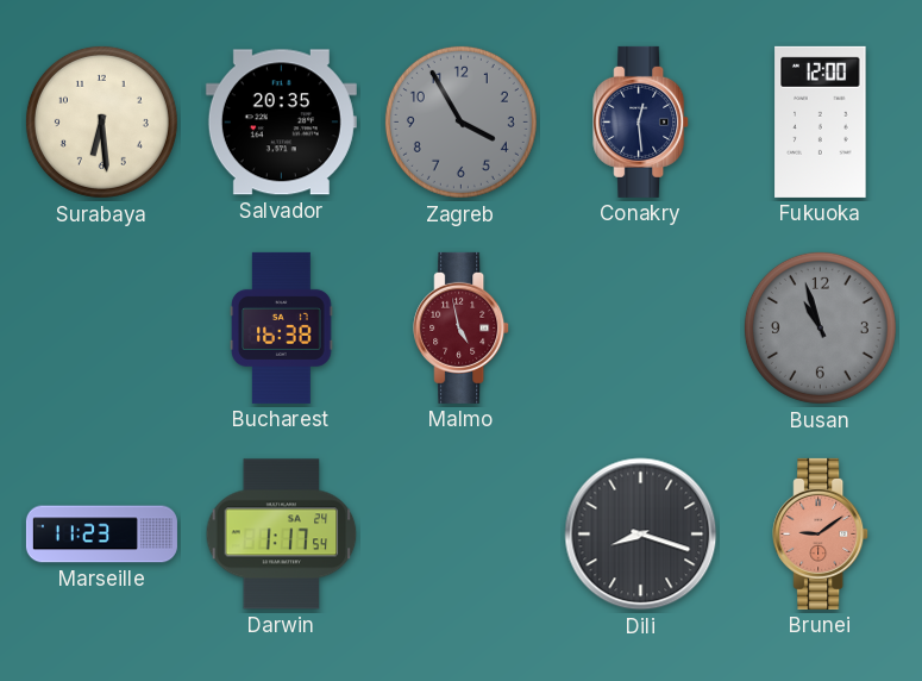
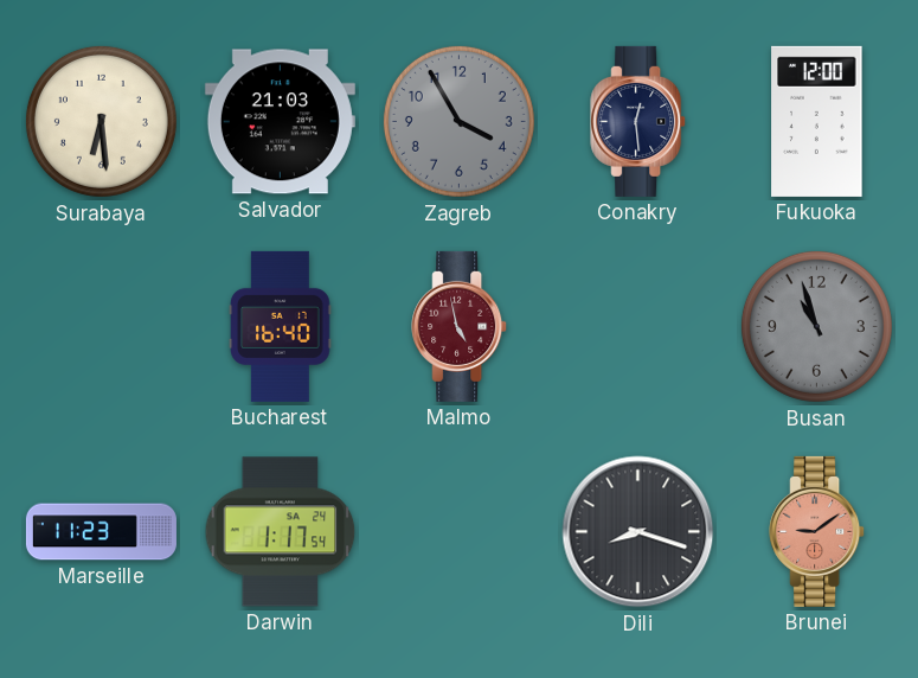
Salvador: 20:35 -> 21:03
Bucharest: 16:38 -> 16:40
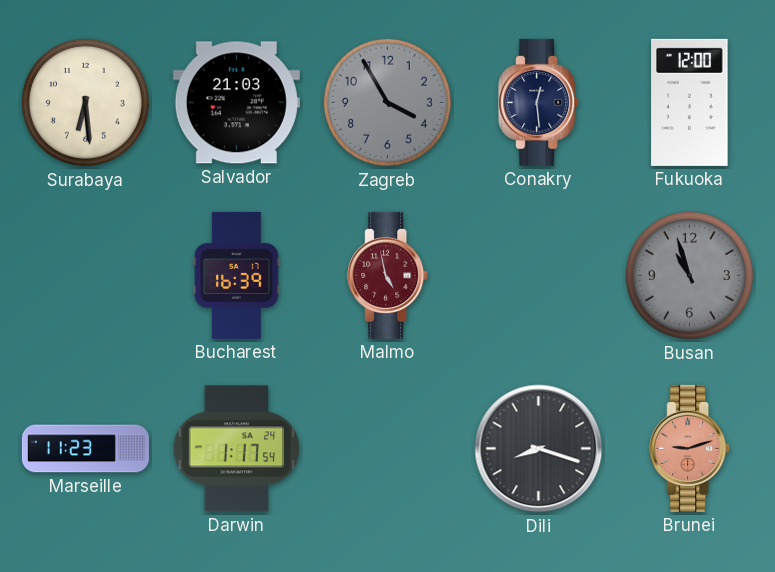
Bucharest: 16:40 -> 16:39
Brunei: 9:09 -> 9:12
